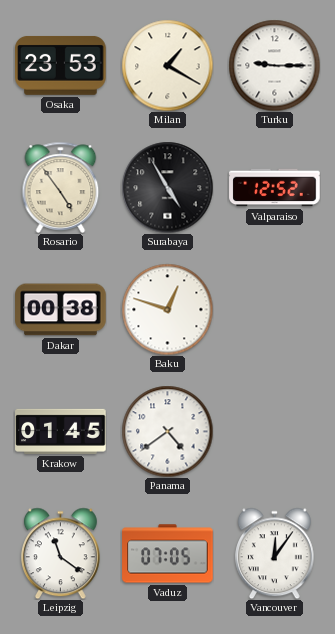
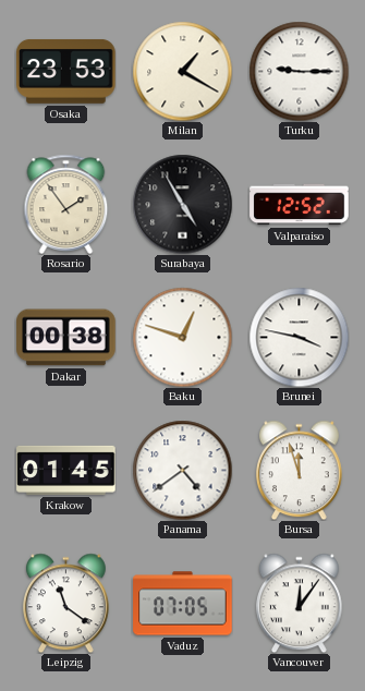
Rosario: 4:54 -> 1:54
Brunei: none -> 3:47
Bursa: none -> 11:57
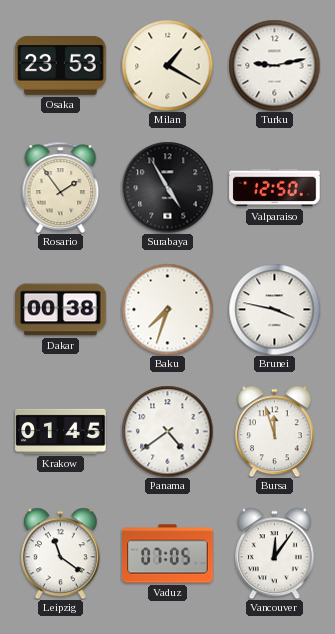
Turku: 9:15 -> 9:13
Valparaiso: 12:52 -> 12:50
Baku: 12:48 -> 7:33
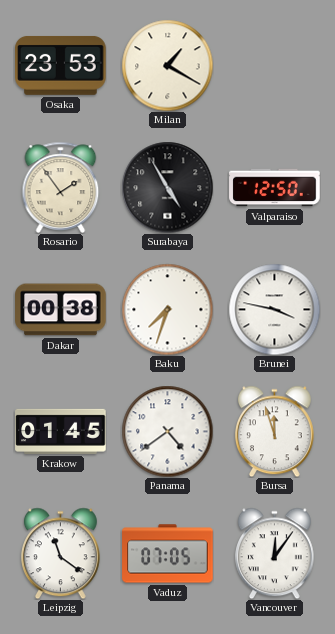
Turku: 9:13 -> none
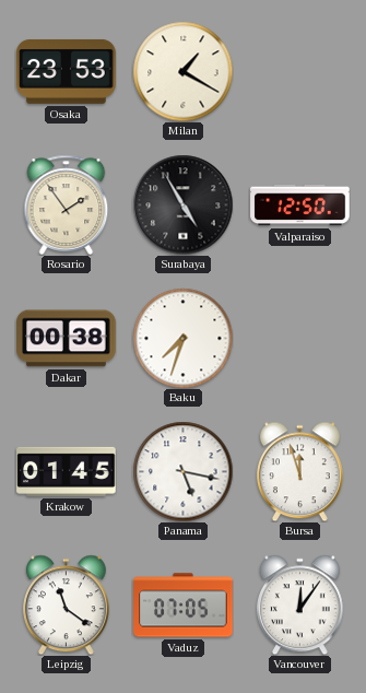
Brunei: 3:47 -> none
Panama: 4:39 -> 5:17
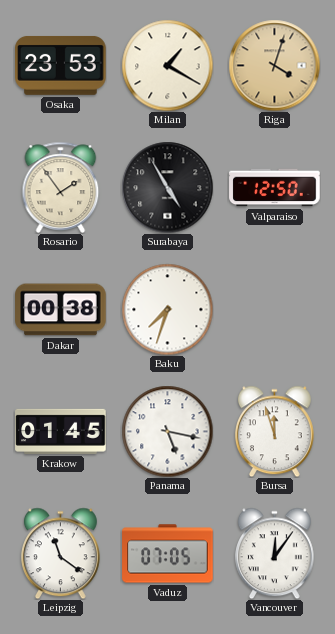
Riga: none -> 4:03
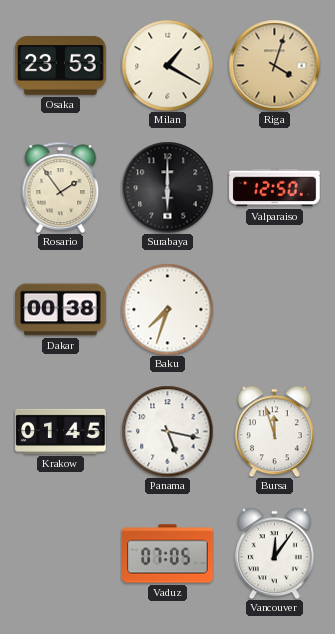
Surabaya: 4:55 -> 6:00
Leipzig: 11:21 -> none
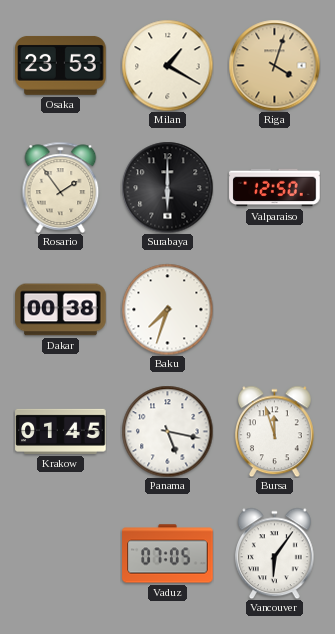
Vancouver: 12:06 -> 6:06
